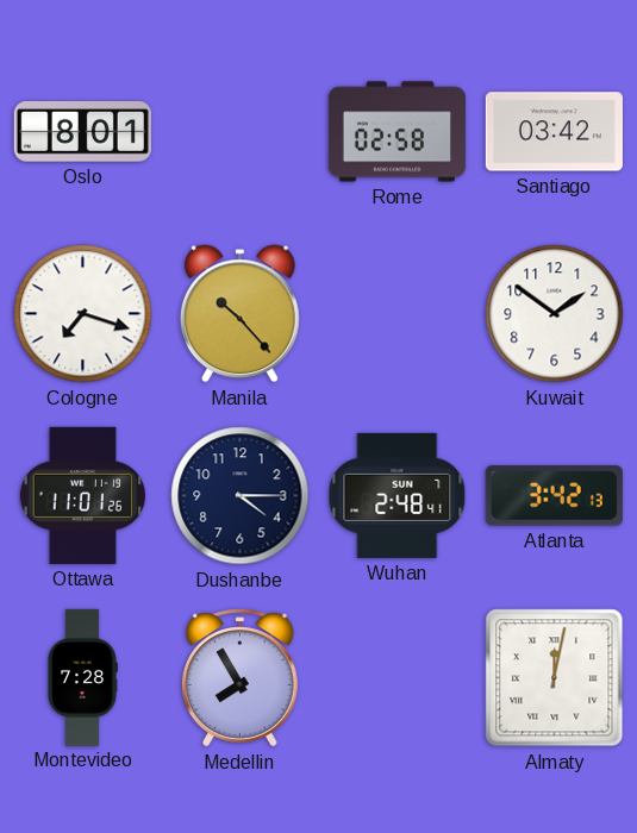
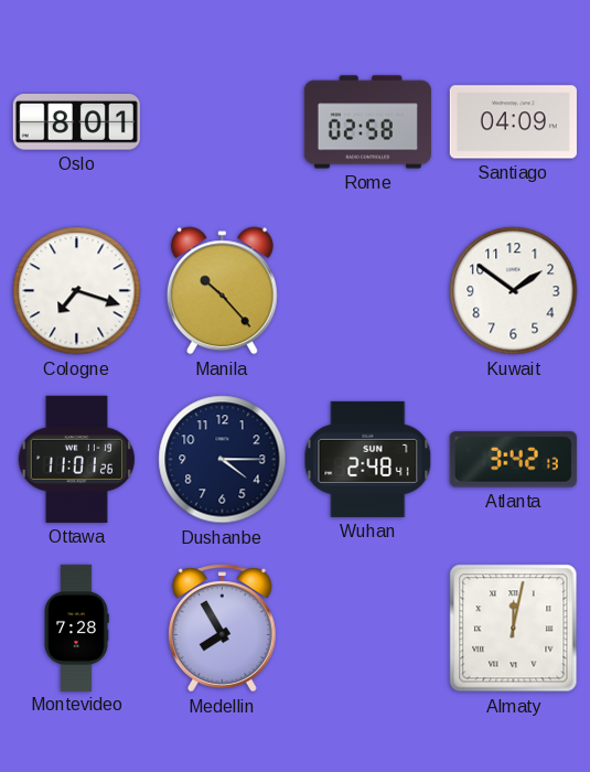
Santiago: 03:42 -> 04:09
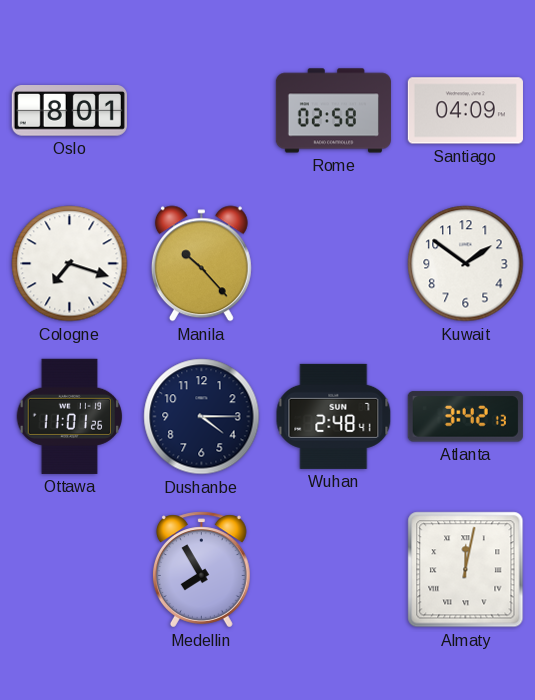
Montevideo: 7:28 -> none
